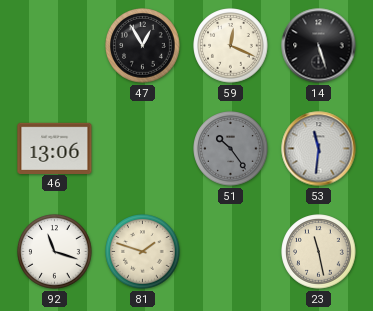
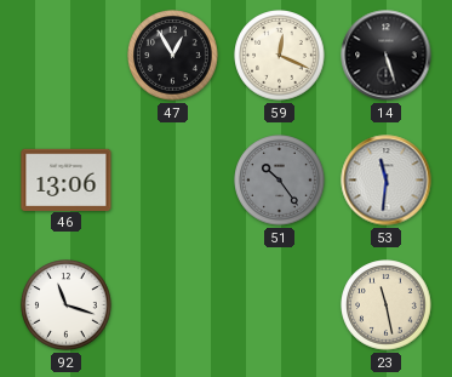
81: 1:48 -> none
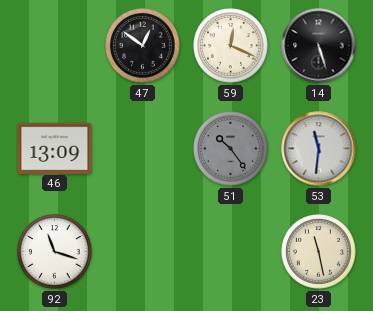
47: 12:55 -> 12:51
46: 13:06 -> 13:09
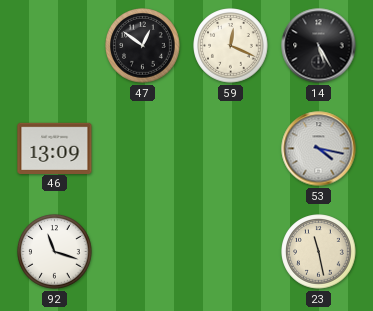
14: 5:27 -> 5:25
51: 10:24 -> none
53: 11:31 -> 4:17
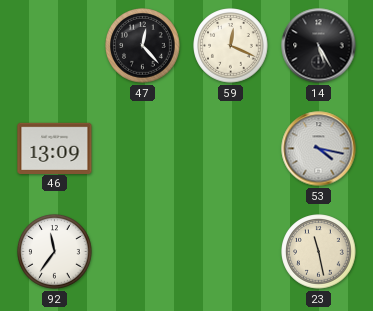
47: 12:51 -> 12:23
92: 11:18 -> 11:36
